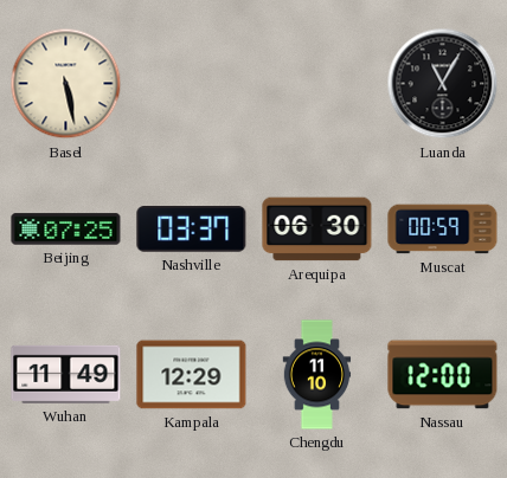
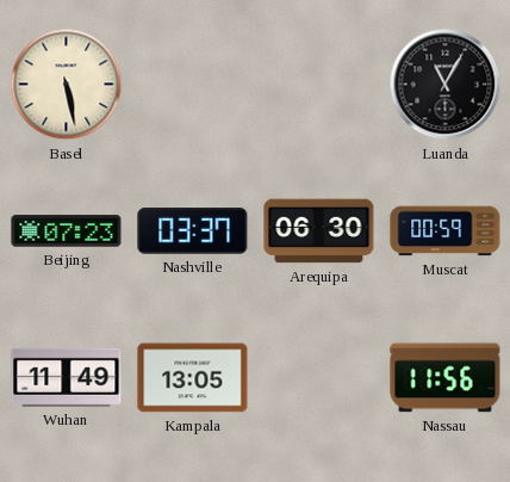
Beijing: 07:25 -> 07:23
Kampala: 12:29 -> 13:05
Chengdu: 11:10 -> none
Nassau: 12:00 -> 11:56
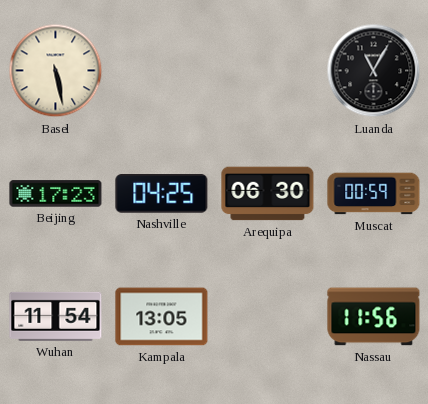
Beijing: 07:23 -> 17:23
Nashville: 03:37 -> 04:25
Wuhan: 11:49 -> 11:54
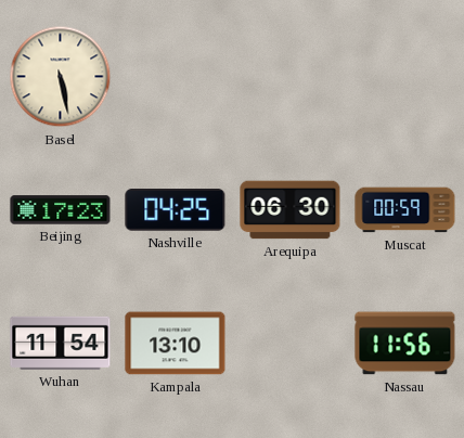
Luanda: 11:05 -> none
Kampala: 13:05 -> 13:10
